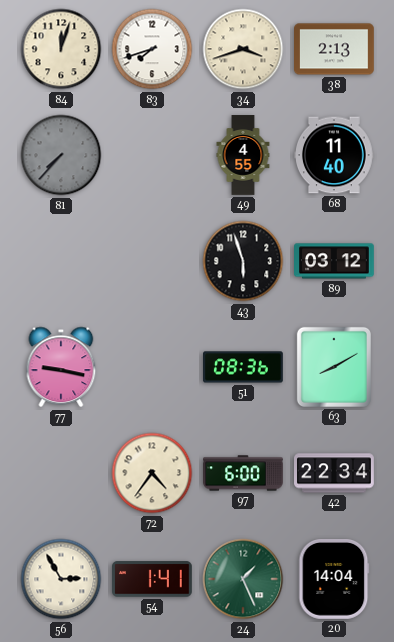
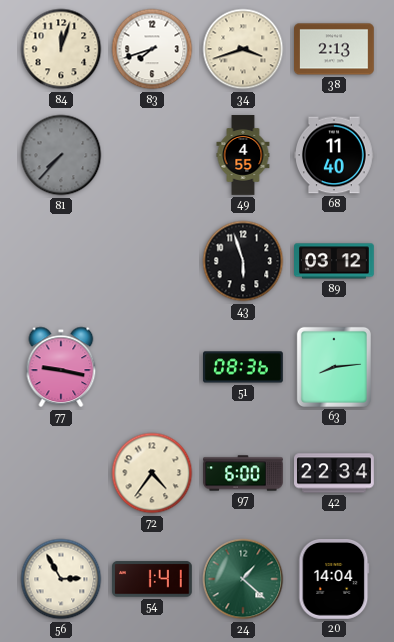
63: 8:10 -> 8:14
24: 1:26 -> 1:22
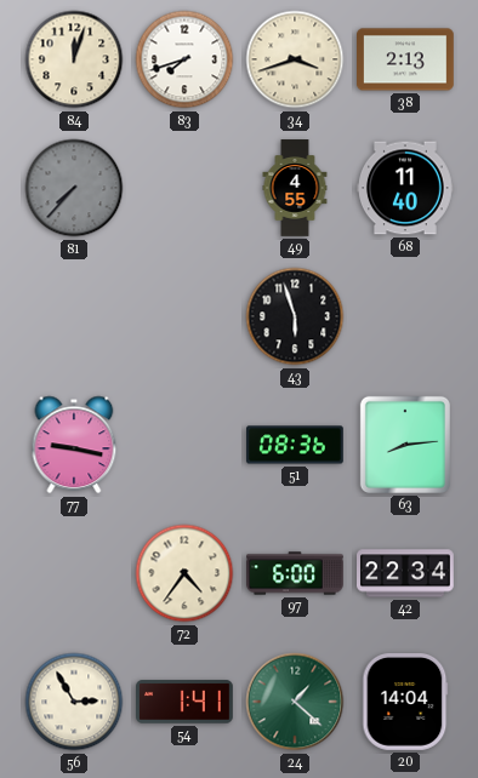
89: 03:12 -> none
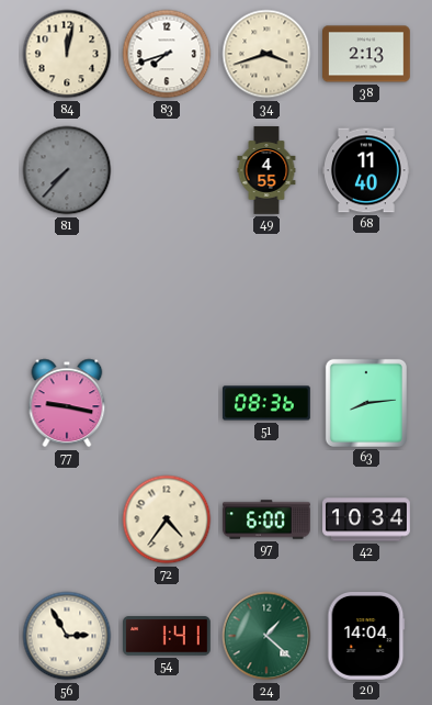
84: 12:03 -> 12:02
43: 5:57 -> none
42: 22:34 -> 10:34
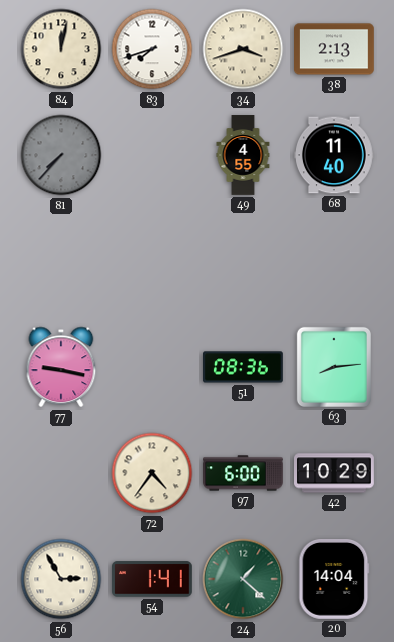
42: 10:34 -> 10:29
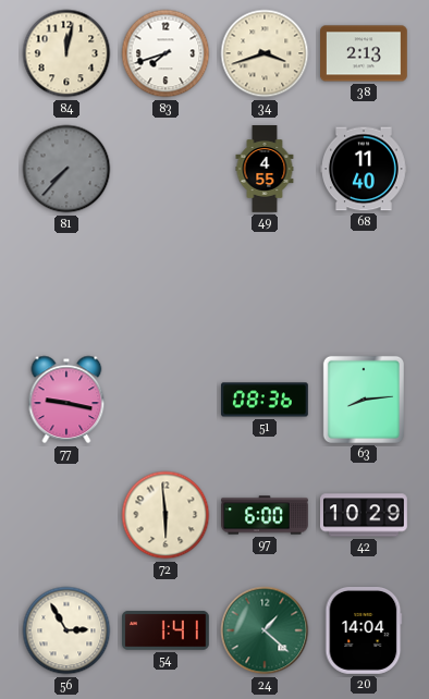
72: 4:36 -> 5:59
